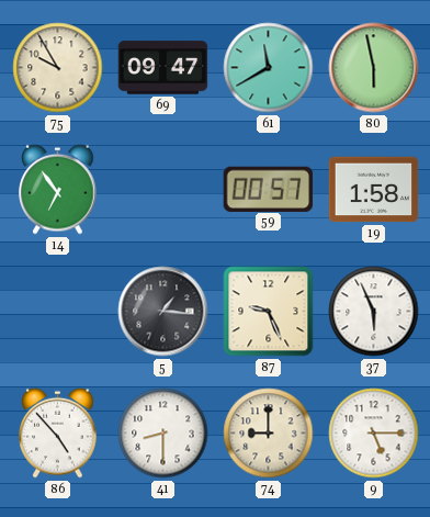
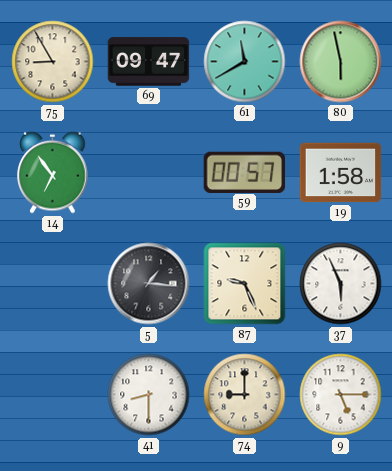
75: 9:55 -> 8:55
86: 4:53 -> none
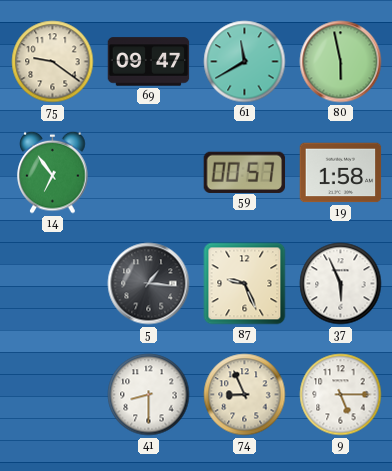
75: 8:55 -> 9:21
74: 9:00 -> 8:56
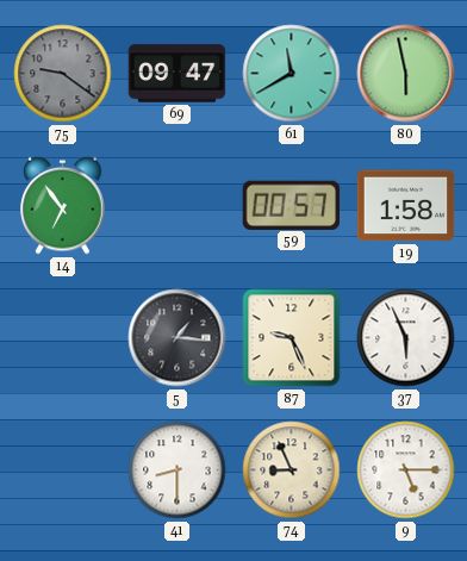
75 dial: cream -> grey
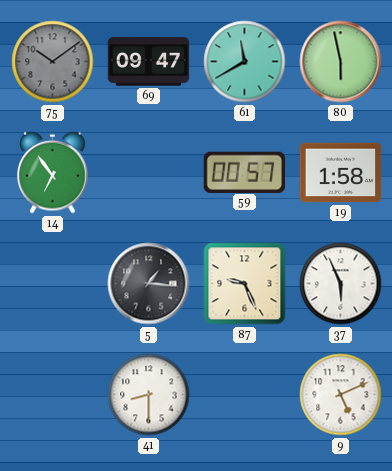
75: 9:21 -> 10:09
74: 8:56 -> none
9: 5:15 -> 5:11
